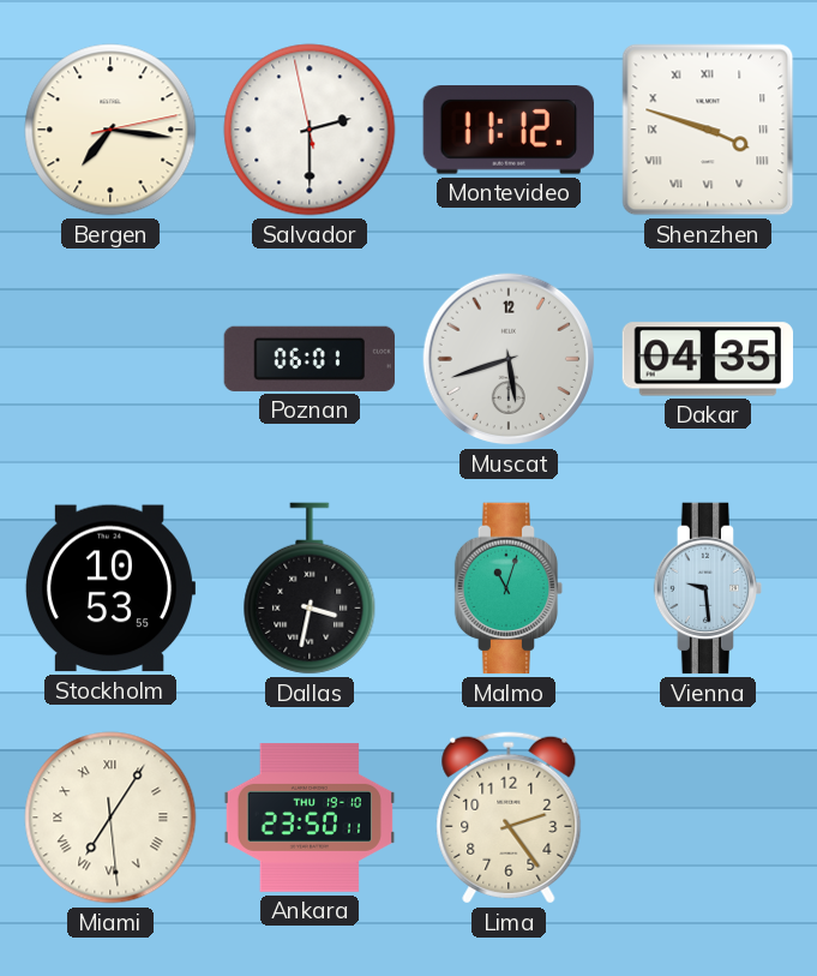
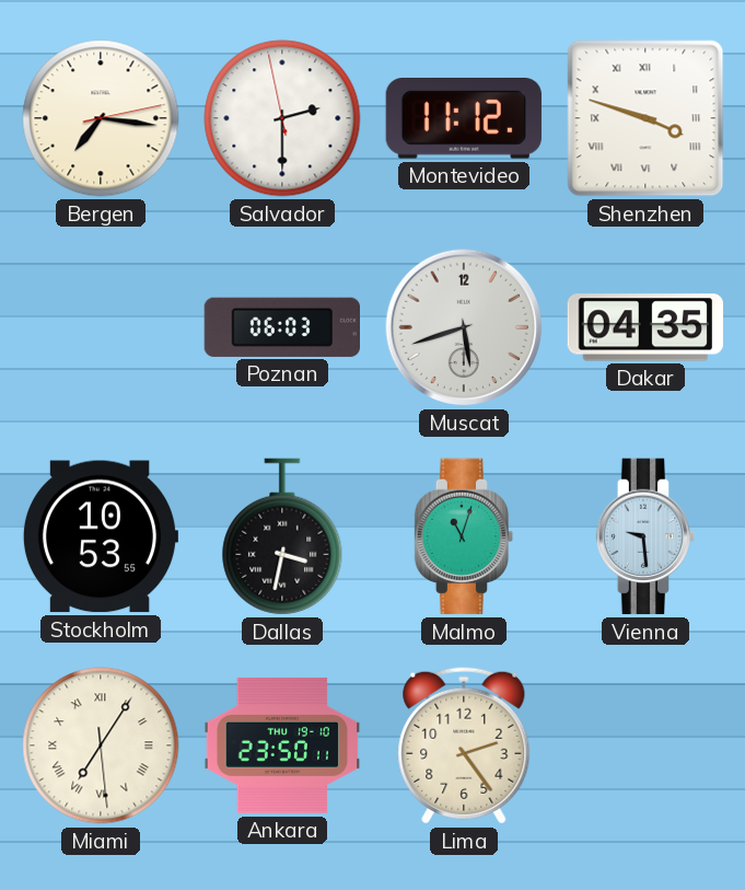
Poznan: 06:01 -> 06:03
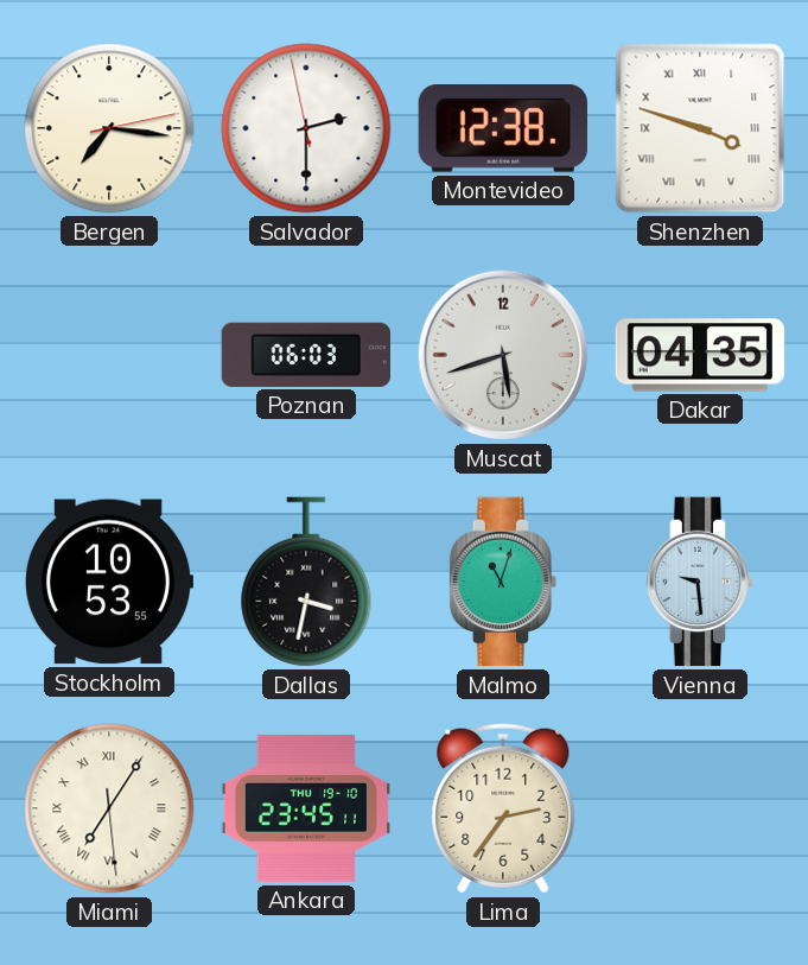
Montevideo: 11:12 -> 12:38
Ankara: 23:50 -> 23:45
Lima: 2:24 -> 2:36
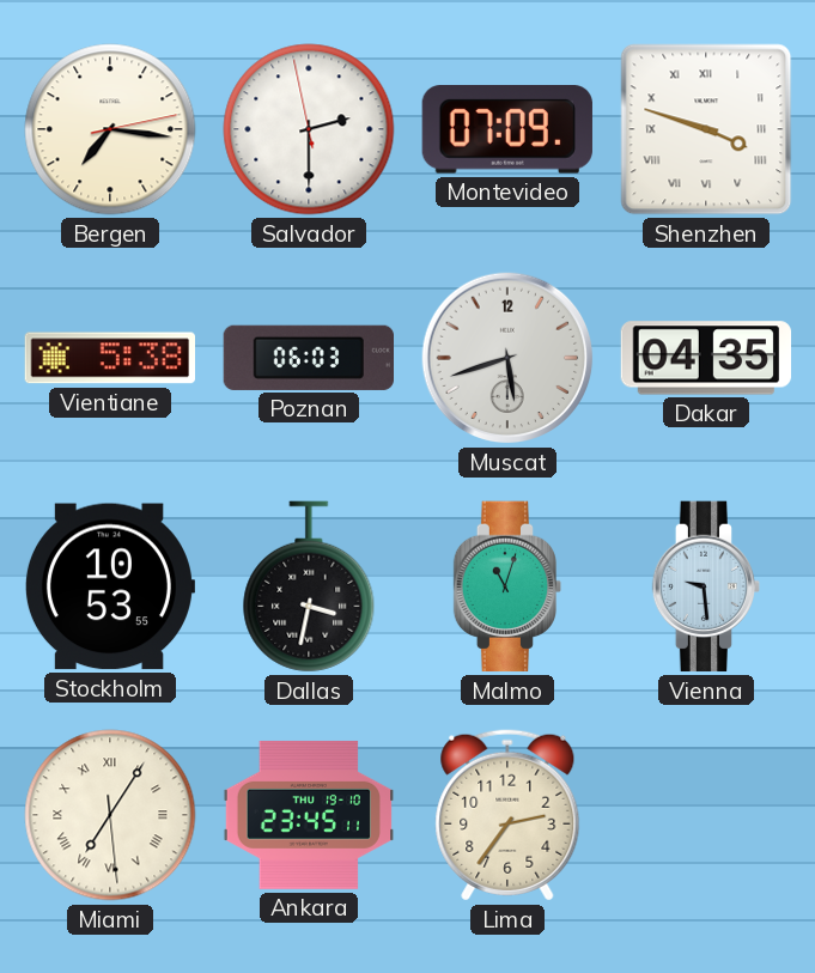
Montevideo: 12:38 -> 07:09
Vientiane: none -> 5:38
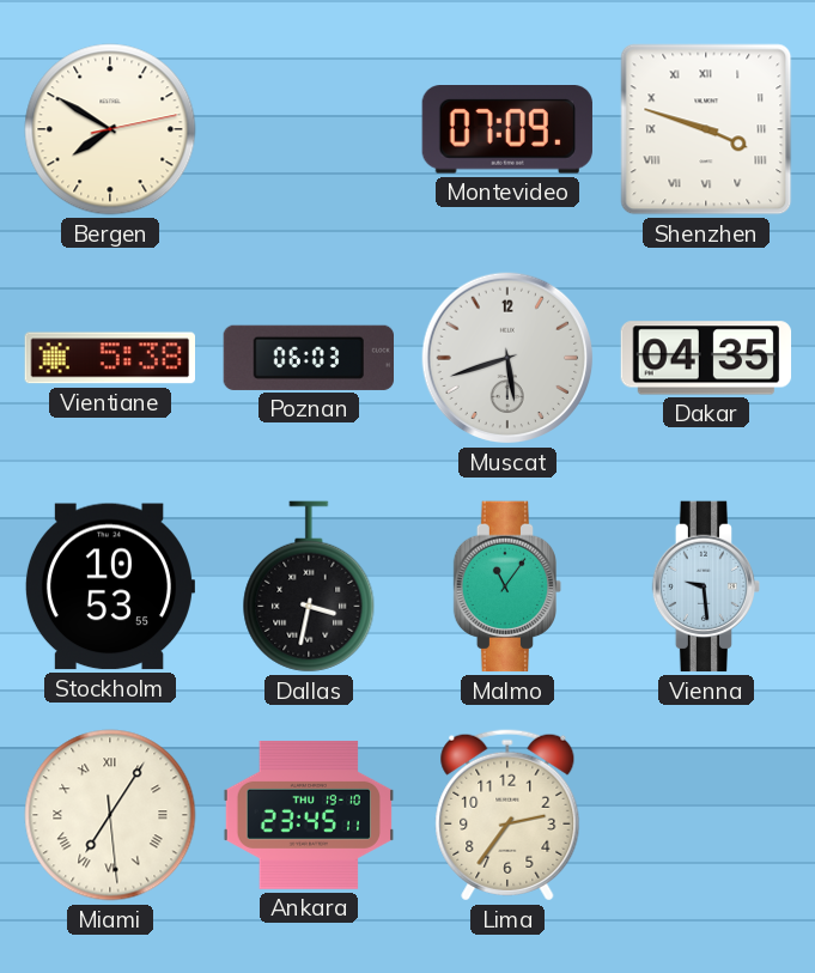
Bergen: 7:16 -> 7:50
Salvador: 2:29 -> none
Malmo: 11:03 -> 11:06
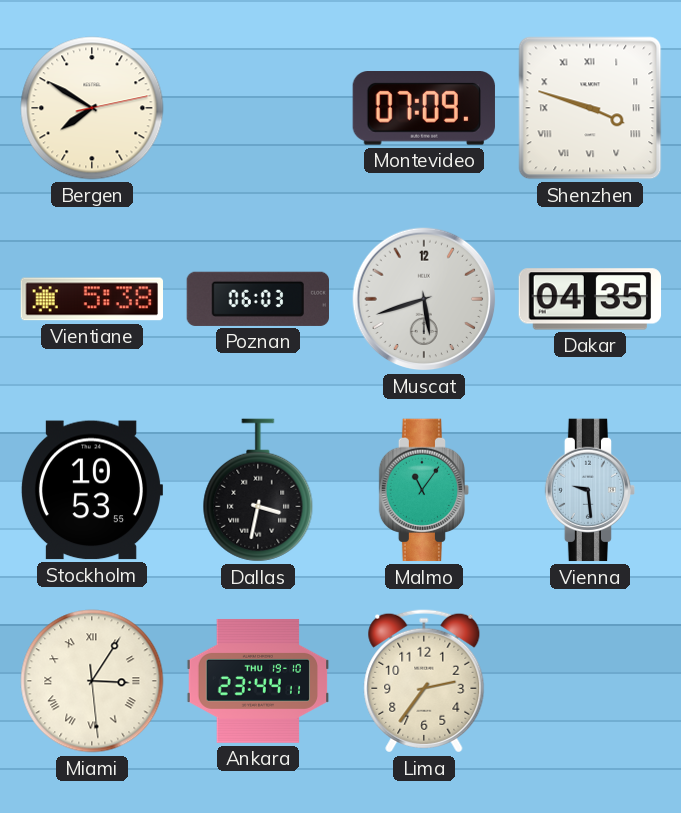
Miami: 7:05 -> 3:05
Ankara: 23:45 -> 23:44
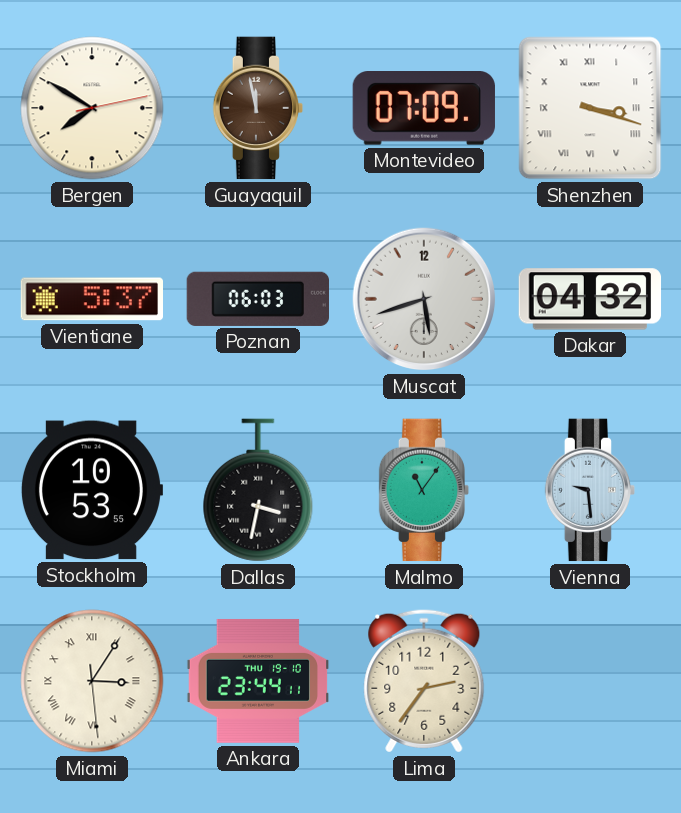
Guayaquil: none -> 11:58
Shenzhen: 3:48 -> 3:18
Vientiane: 5:38 -> 5:37
Dakar: 04:35 -> 04:32
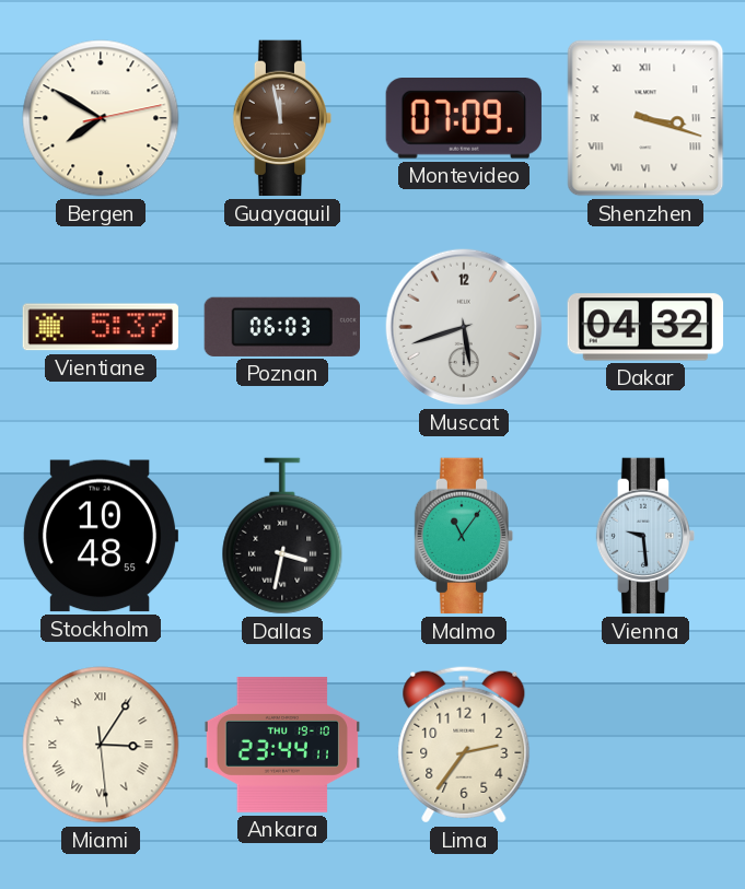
Stockholm: 10:53 -> 10:48
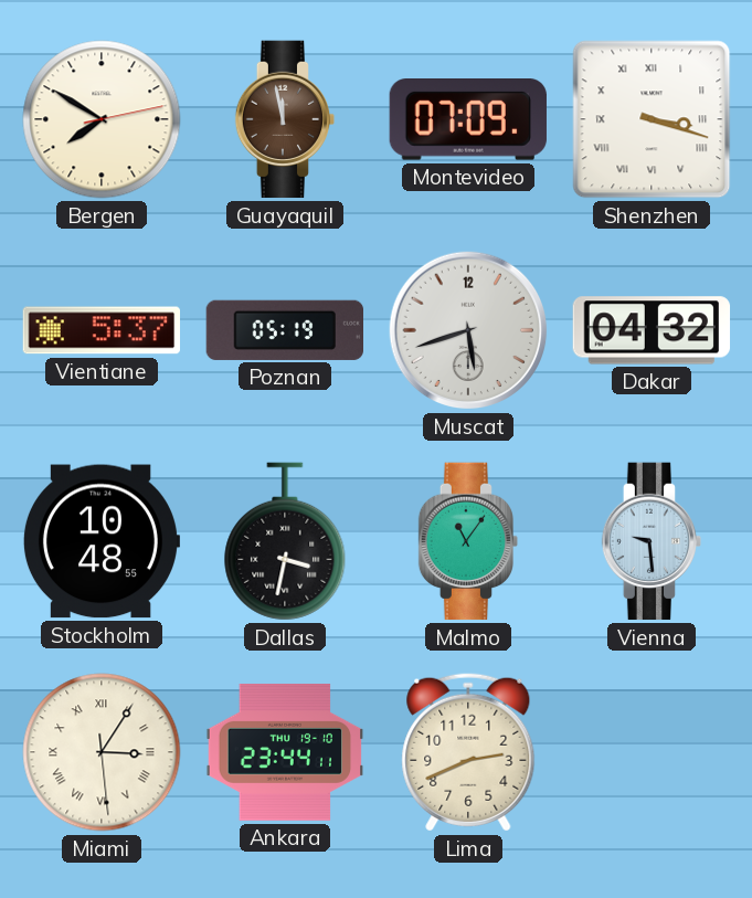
Poznan: 06:03 -> 05:19
Lima: 2:36 -> 2:41
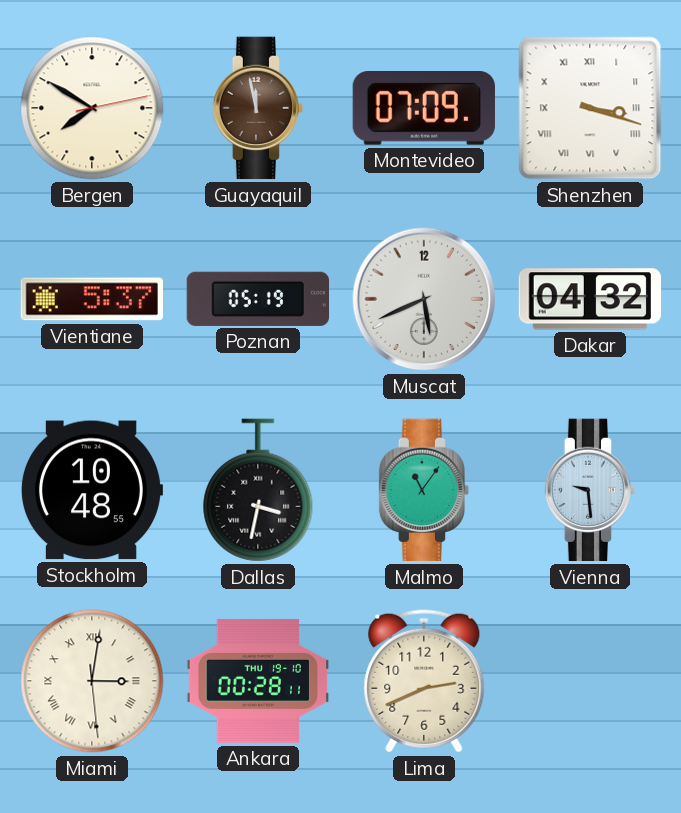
Muscat: 5:42 -> 5:41
Miami: 3:05 -> 3:01
Ankara: 23:44 -> 00:28
